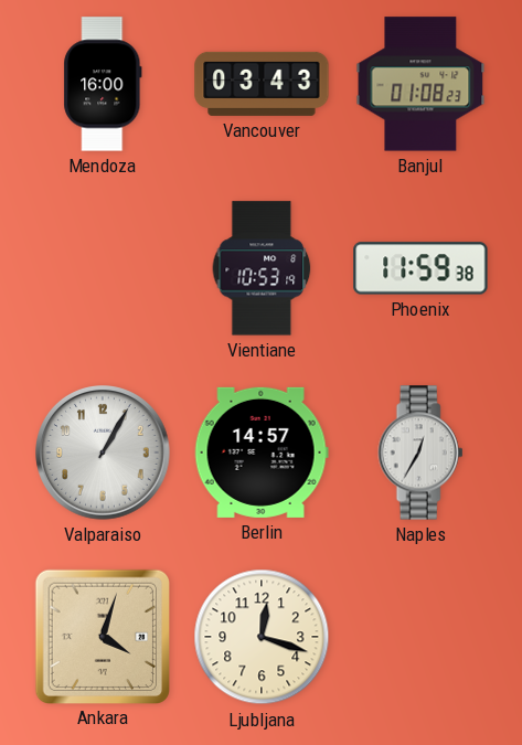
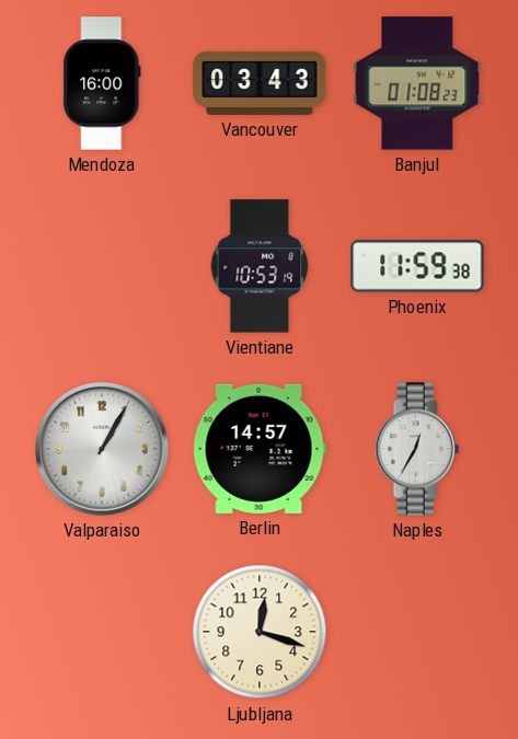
Ankara: 4:03 -> none
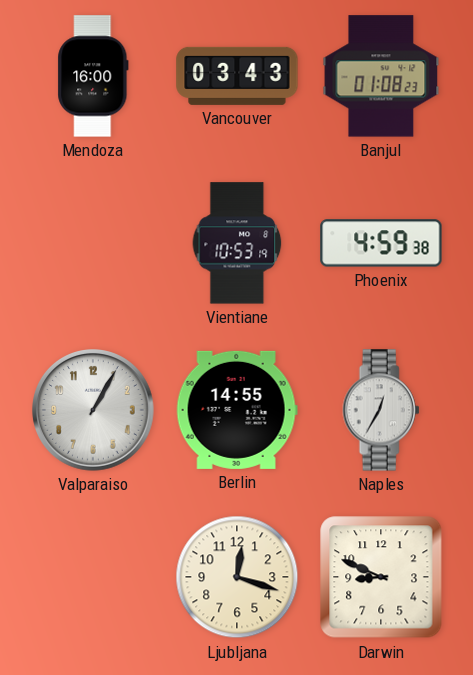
Phoenix: 11:59 -> 4:59
Berlin: 14:57 -> 14:55
Darwin: none -> 8:49
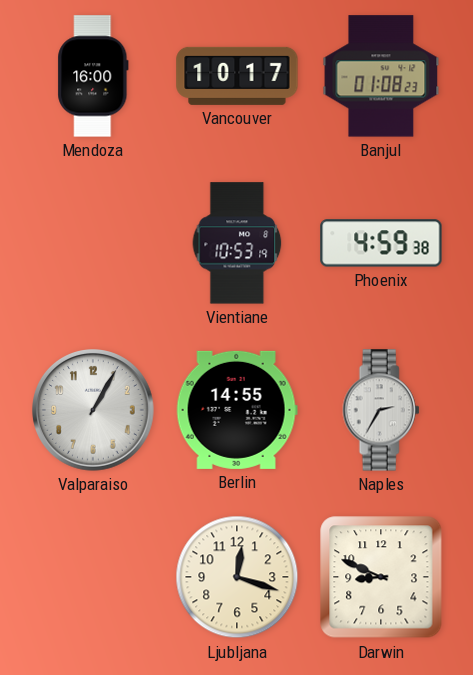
Vancouver: 03:43 -> 10:17
Naples: 12:35 -> 2:35
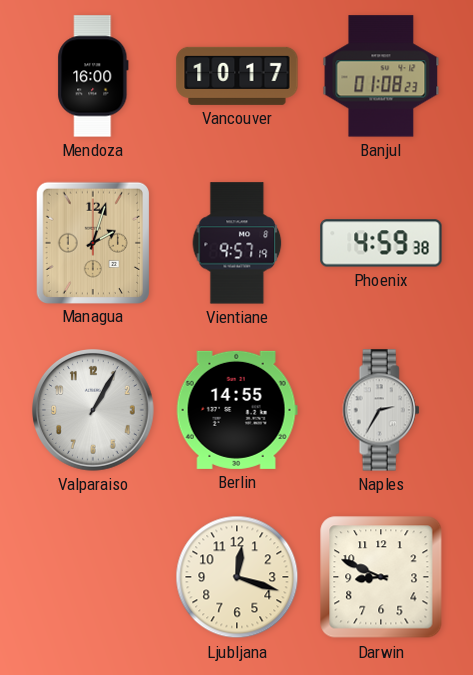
Managua: none -> 2:03
Vientiane: 10:53 -> 9:57
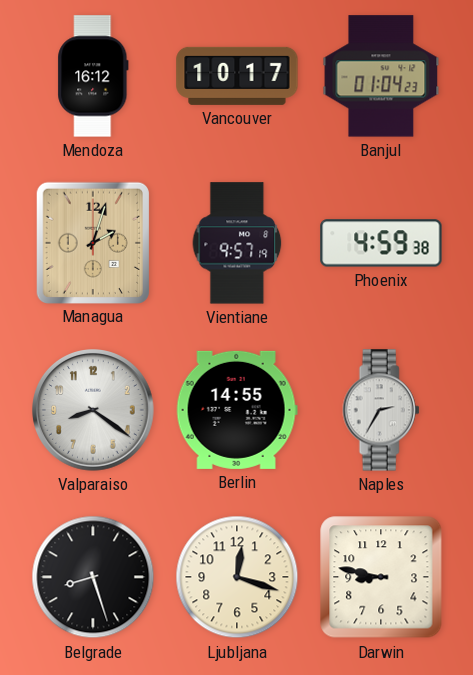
Mendoza: 16:00 -> 16:12
Banjul: 01:08 -> 01:04
Valparaiso: 1:05 -> 8:21
Belgrade: none -> 8:27
Darwin: 8:49 -> 8:47
